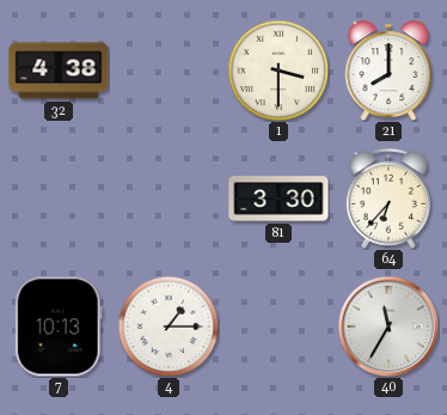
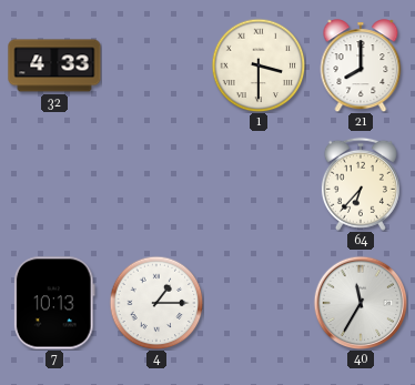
32: 4:38 -> 4:33
81: 3:30 -> none
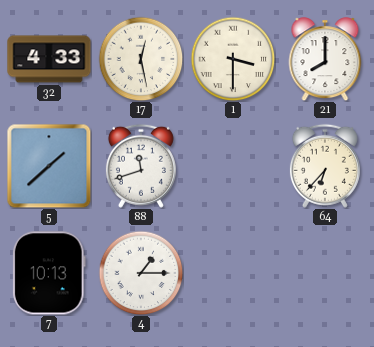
17: none -> 12:28
5: none -> 1:38
88: none -> 11:42
40: 11:35 -> none
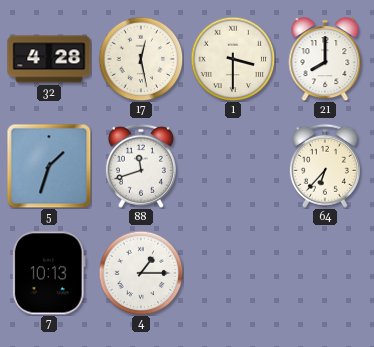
32: 4:33 -> 4:28
5: 1:38 -> 1:33
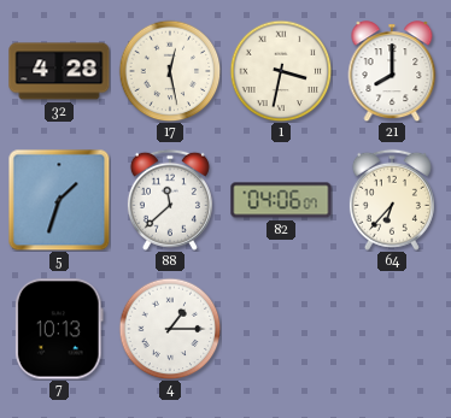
1: 3:30 -> 3:32
88: 11:42 -> 11:38
82: none -> 04:06
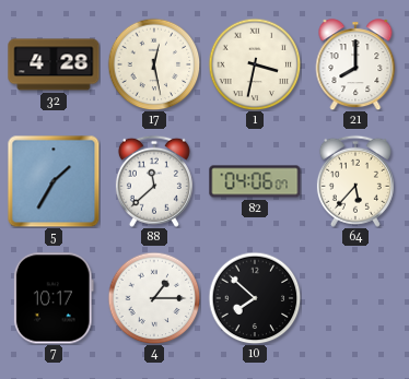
5: 1:33 -> 1:35
64: 6:37 -> 5:37
7: 10:13 -> 10:17
10: none -> 7:52
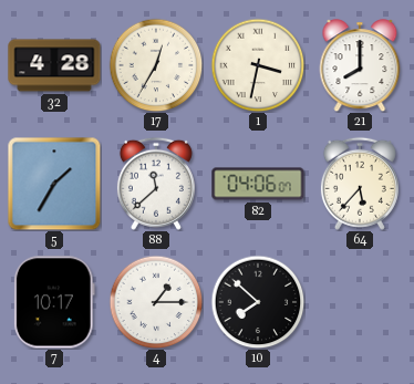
17: 12:28 -> 12:35
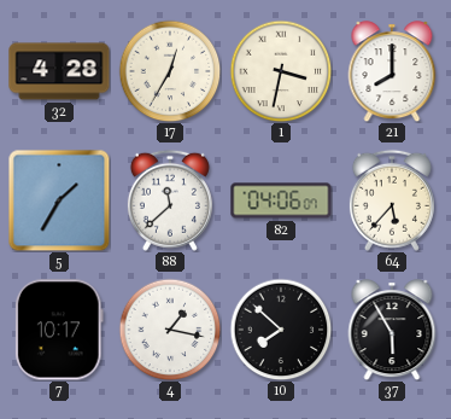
4: 1:15 -> 1:17
37: none -> 5:55
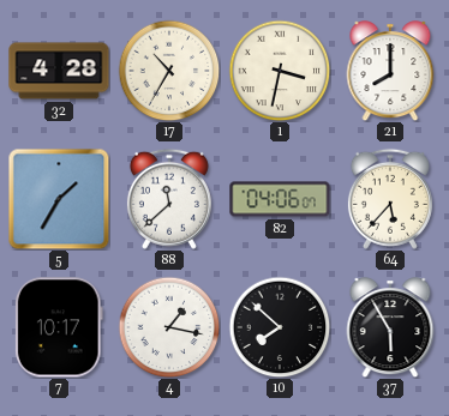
17: 12:35 -> 10:35
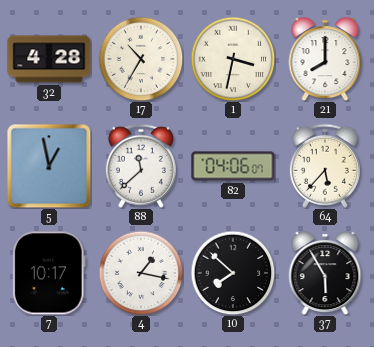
5: 1:35 -> 12:58
